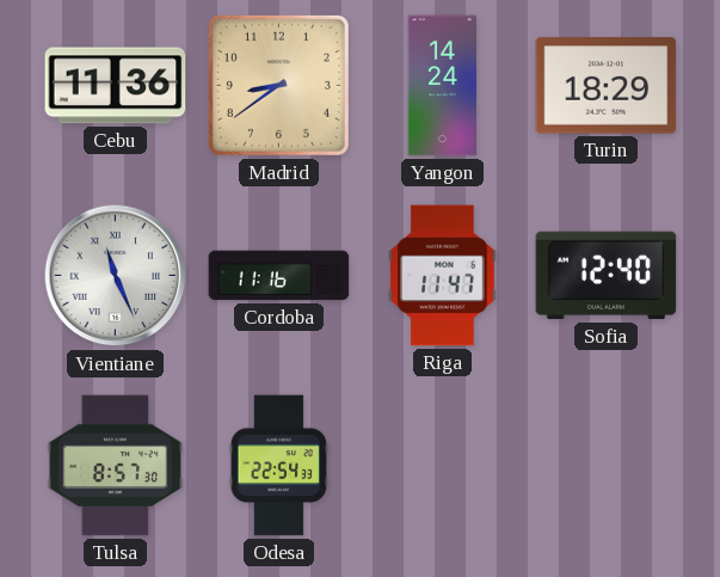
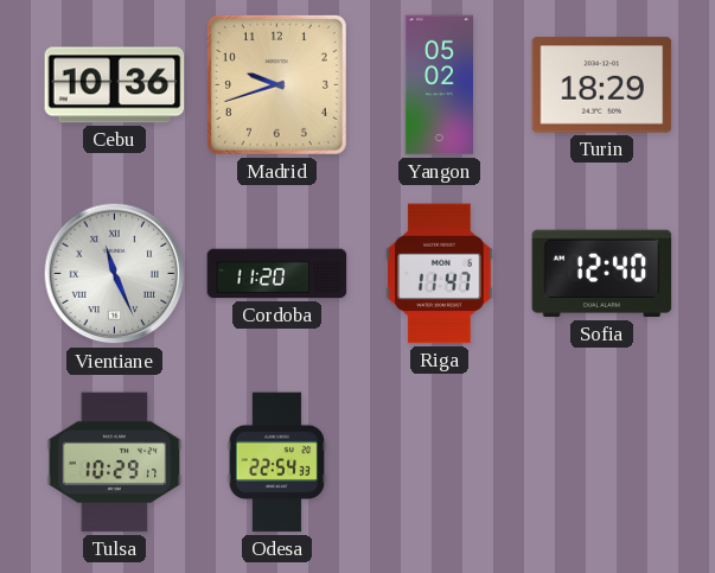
Cebu: 11:36 -> 10:36
Madrid: 8:39 -> 9:42
Yangon: 14:24 -> 05:02
Cordoba: 11:16 -> 11:20
Tulsa: 8:57 -> 10:29
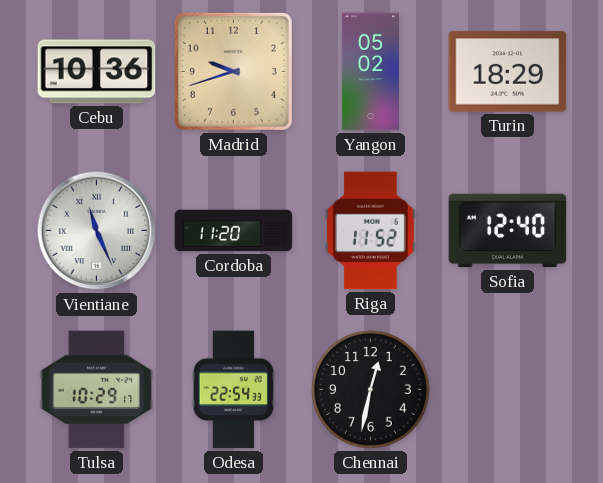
Riga: 11:47 -> 11:52
Chennai: none -> 12:32
